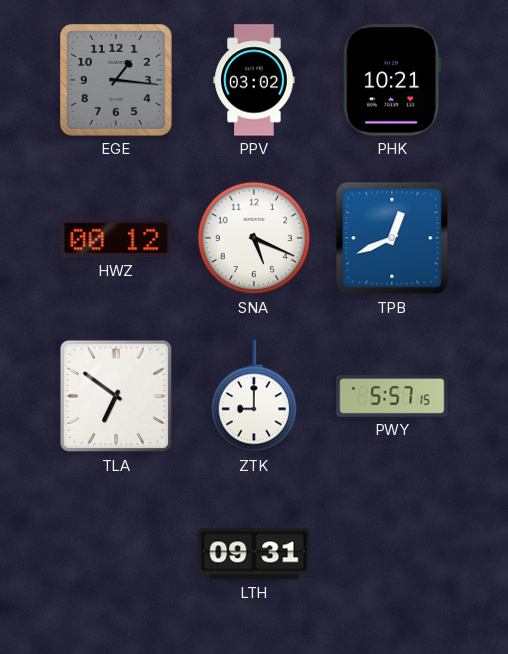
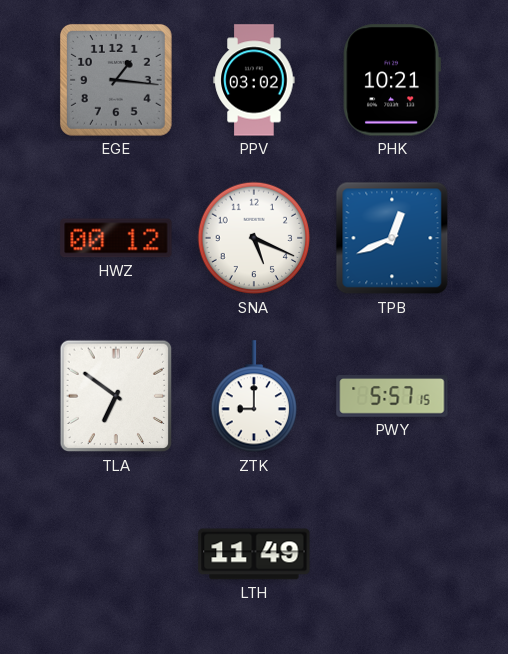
LTH: 09:31 -> 11:49
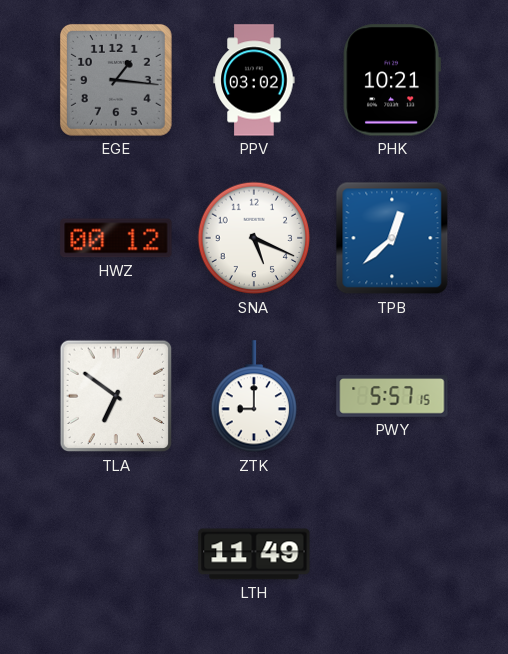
TPB: 12:41 -> 12:38
